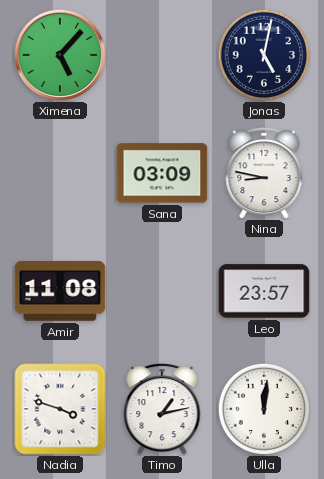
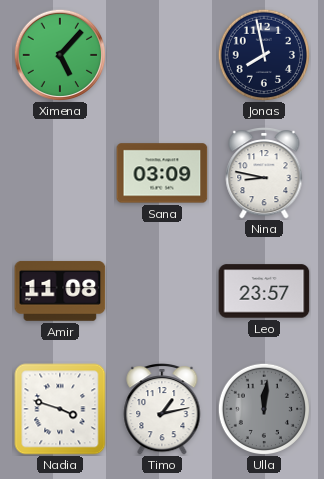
Jonas: 5:02 -> 7:58
Ulla dial: white -> grey
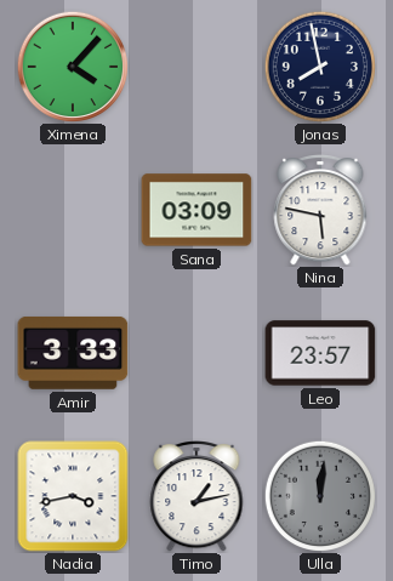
Ximena: 5:07 -> 4:07
Nina: 8:47 -> 5:47
Amir: 11:08 -> 3:33
Nadia: 3:48 -> 3:43
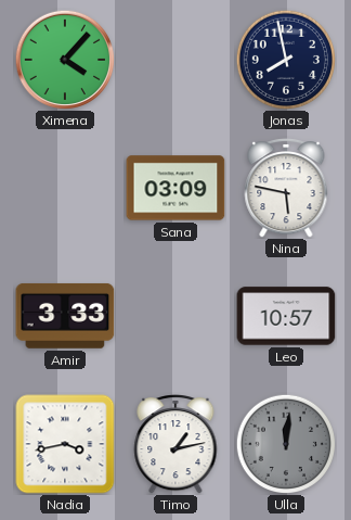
Leo: 23:57 -> 10:57
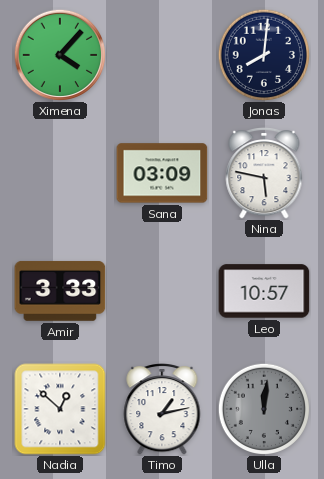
Jonas: 7:58 -> 8:01
Nadia: 3:43 -> 12:52
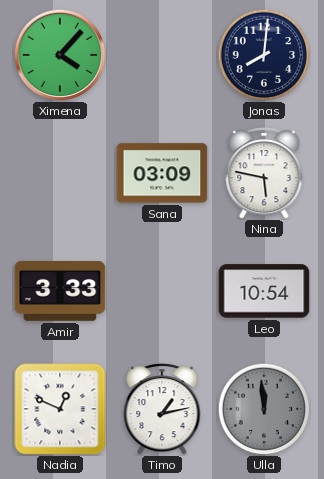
Leo: 10:57 -> 10:54
Nadia: 12:52 -> 12:49
Ulla: 12:01 -> 11:59
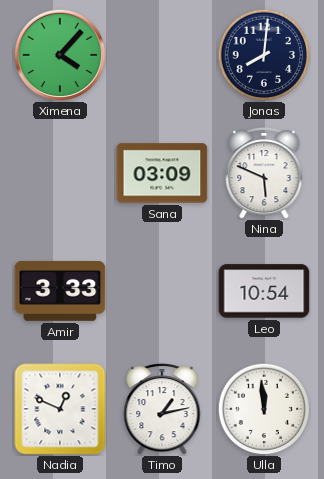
Nina: 5:47 -> 5:49
Ulla dial: grey -> white
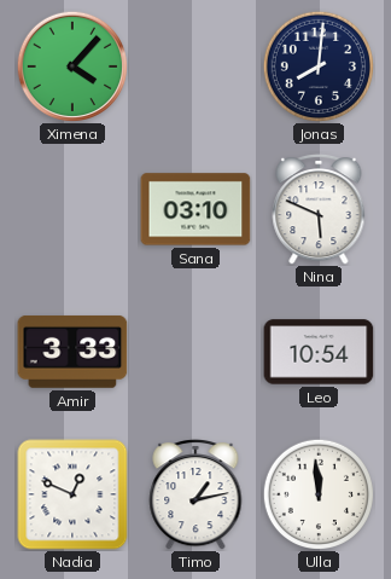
Sana: 03:09 -> 03:10
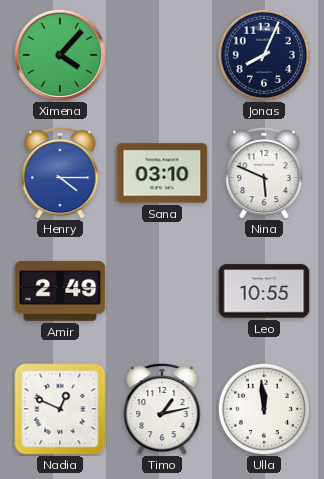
Jonas: 8:01 -> 8:04
Henry: none -> 4:15
Amir: 3:33 -> 2:49
Leo: 10:54 -> 10:55
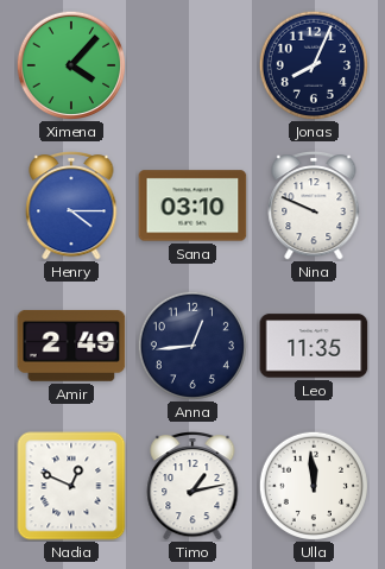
Nina: 5:49 -> 9:49
Anna: none -> 12:44
Leo: 10:55 -> 11:35
